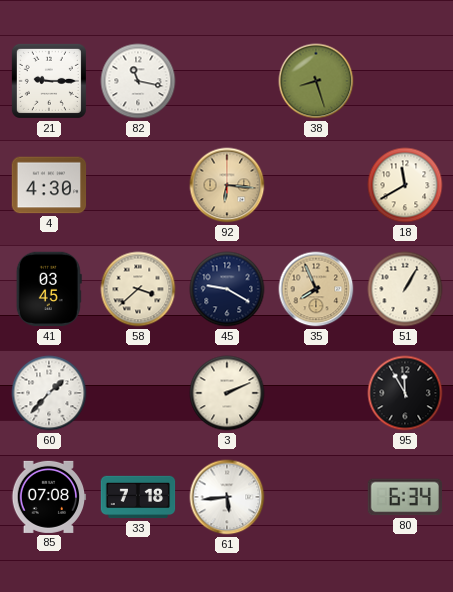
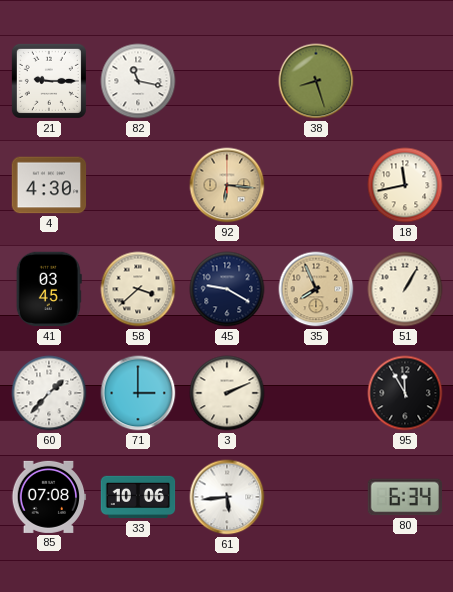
18: 11:40 -> 11:43
71: none -> 3:00
33: 7:18 -> 10:06
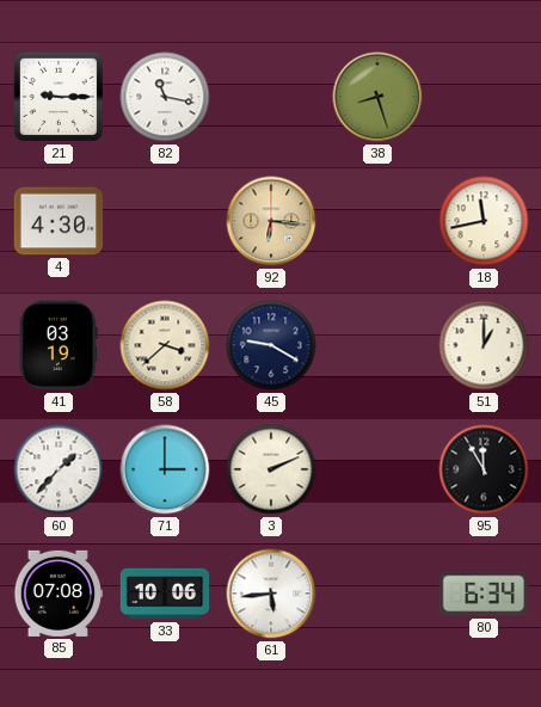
41: 03:45 -> 03:19
35: 7:56 -> none
51: 1:05 -> 1:00
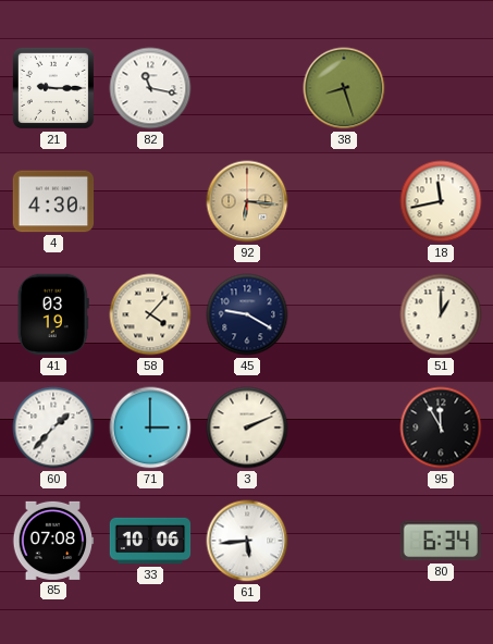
58: 3:38 -> 4:07
